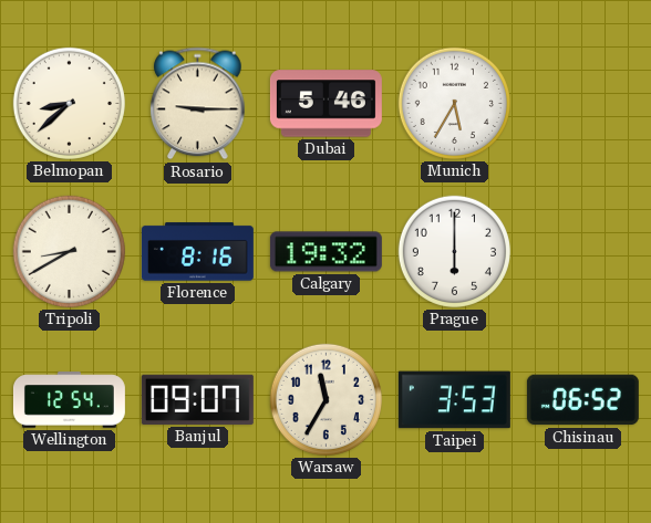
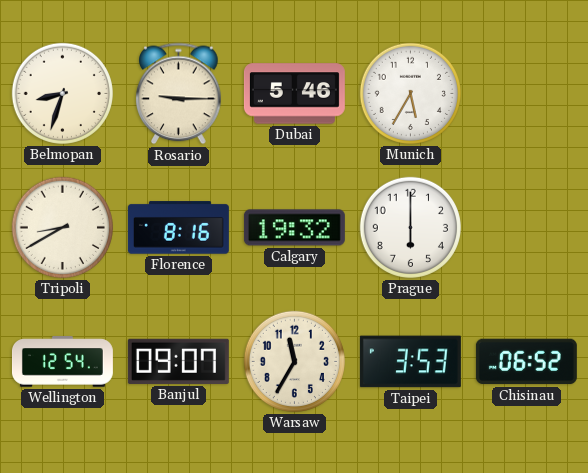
Belmopan: 8:38 -> 8:33
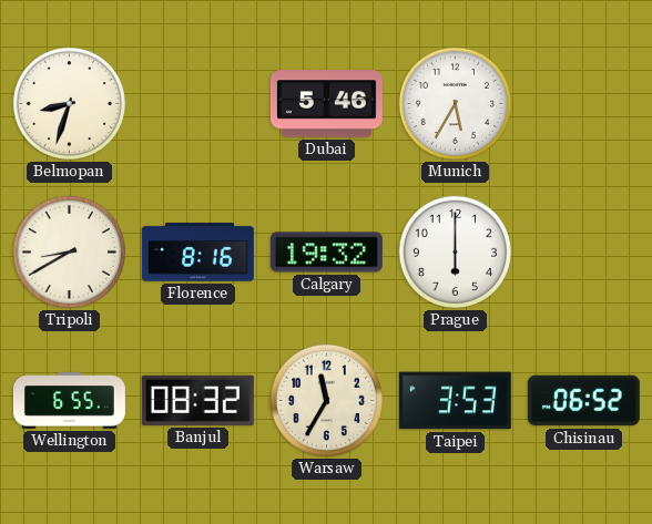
Rosario: 9:15 -> none
Wellington: 12:54 -> 6:55
Banjul: 09:07 -> 08:32
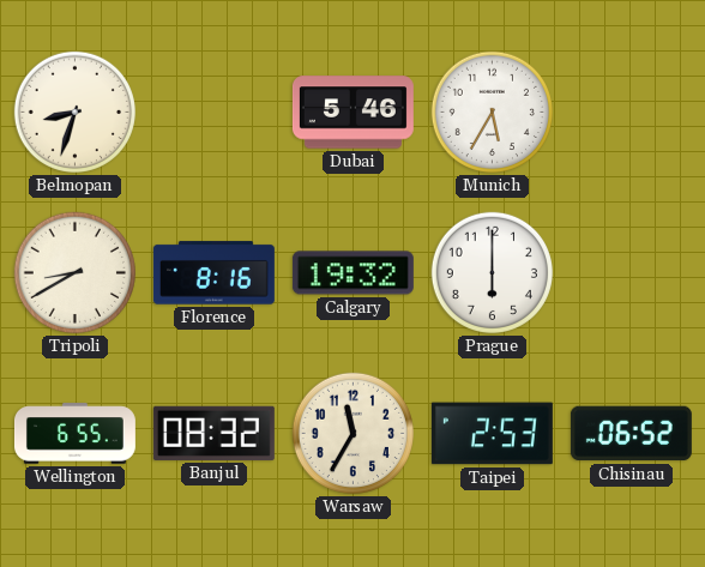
Taipei: 3:53 -> 2:53
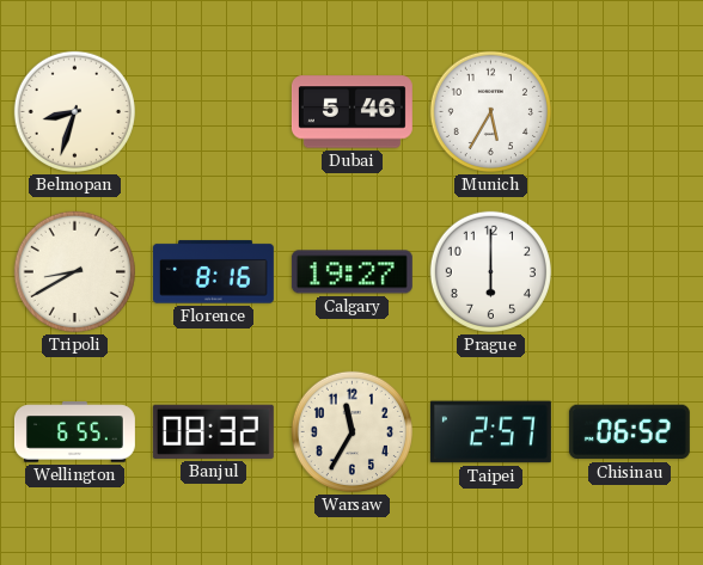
Calgary: 19:32 -> 19:27
Taipei: 2:53 -> 2:57
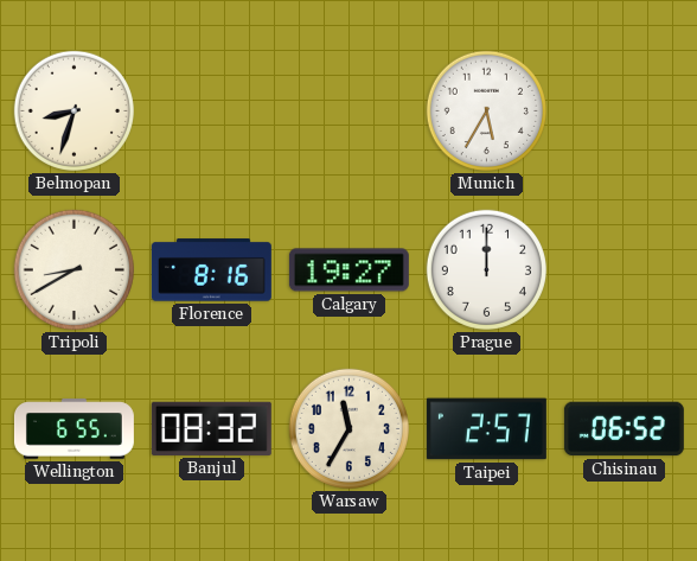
Dubai: 5:46 -> none
Prague: 6:00 -> 12:00
